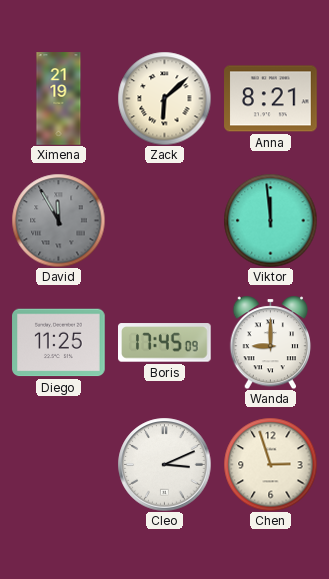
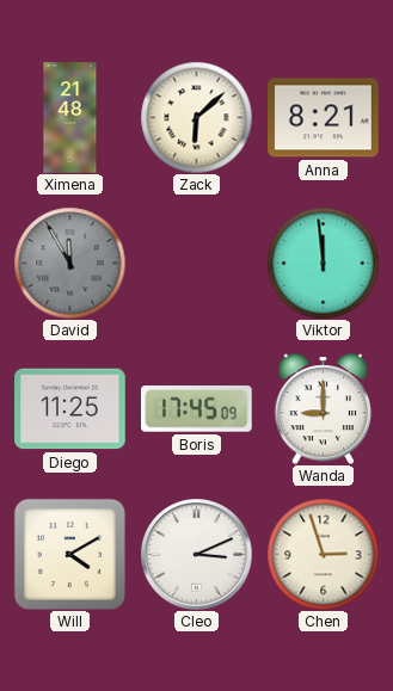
Ximena: 21:19 -> 21:48
Will: none -> 4:10
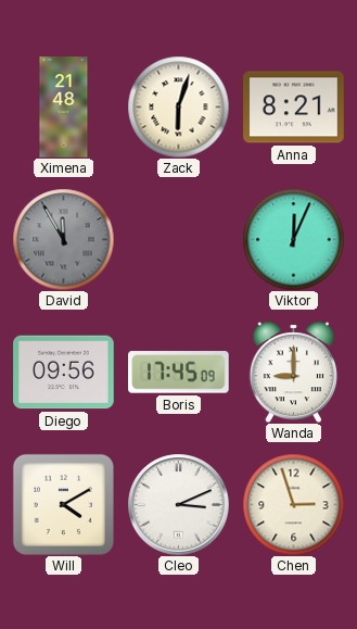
Zack: 6:08 -> 6:03
Viktor: 11:59 -> 12:04
Diego: 11:25 -> 09:56
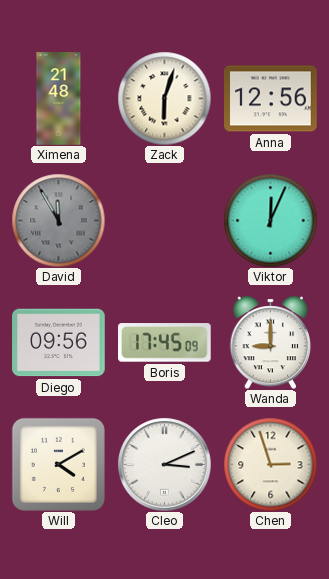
Anna: 8:21 -> 12:56
